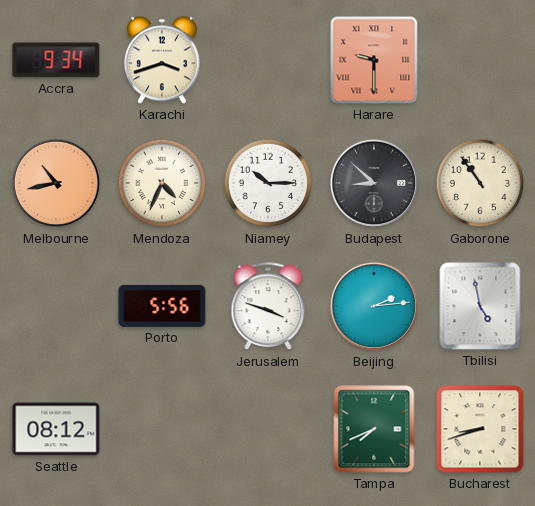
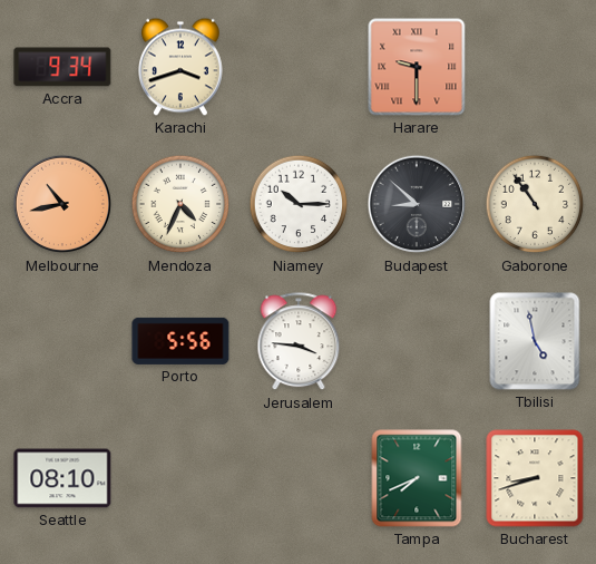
Jerusalem: 3:48 -> 3:46
Beijing: 2:14 -> none
Seattle: 08:12 -> 08:10
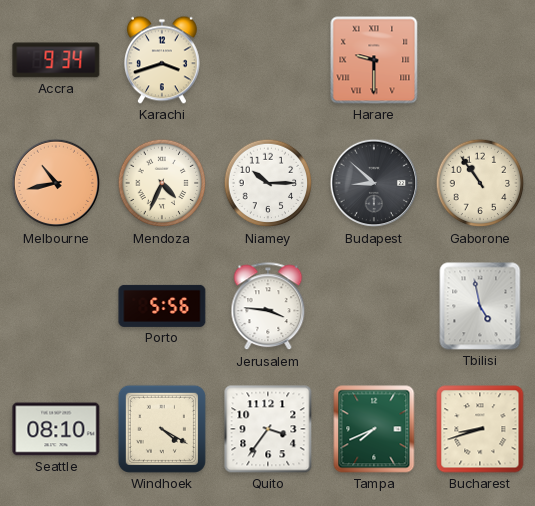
Windhoek: none -> 4:20
Quito: none -> 3:36
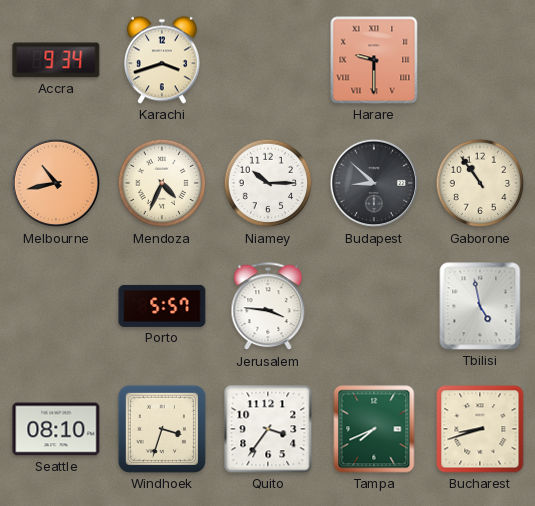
Porto: 5:56 -> 5:57
Windhoek: 4:20 -> 3:33
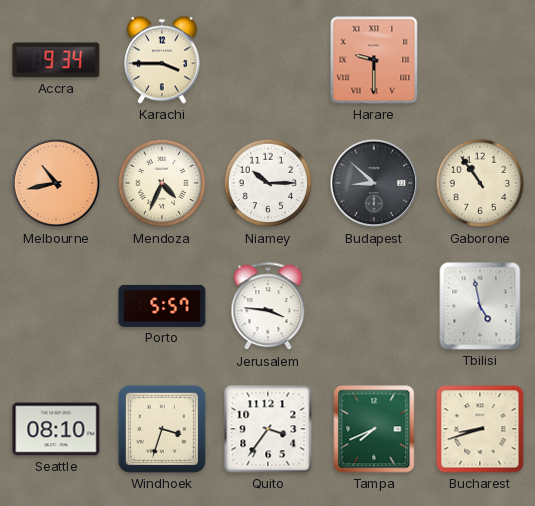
Karachi: 3:42 -> 3:45
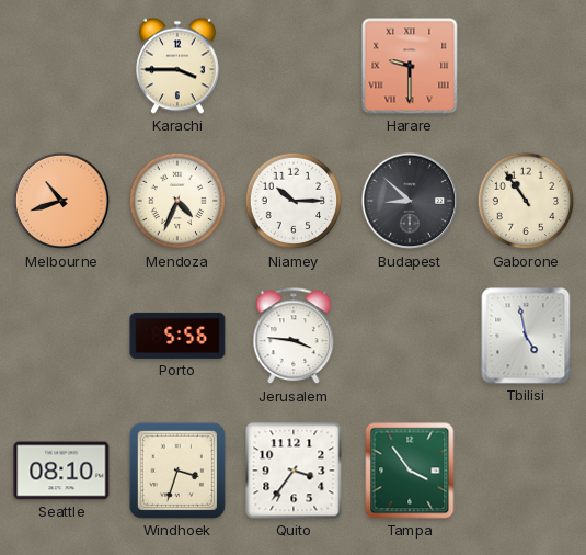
Accra: 9:34 -> none
Melbourne: 10:43 -> 10:42
Porto: 5:57 -> 5:56
Tampa: 7:41 -> 3:54
Bucharest: 8:42 -> none
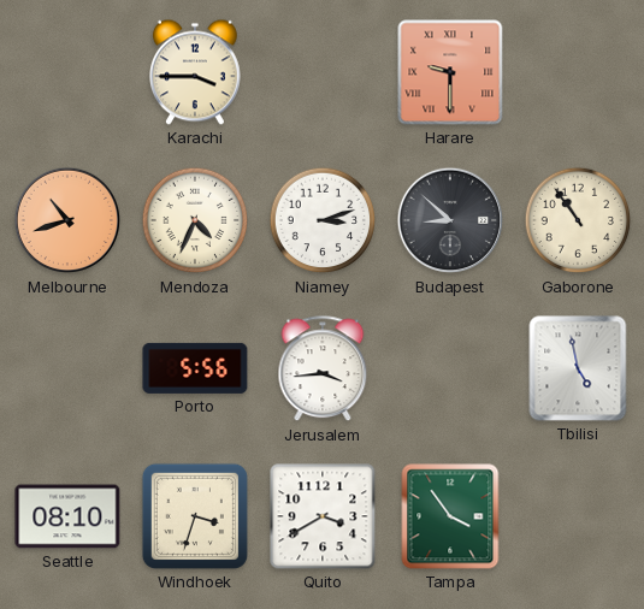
Niamey: 10:15 -> 3:12
Jerusalem: 3:46 -> 3:44
Quito: 3:36 -> 3:40
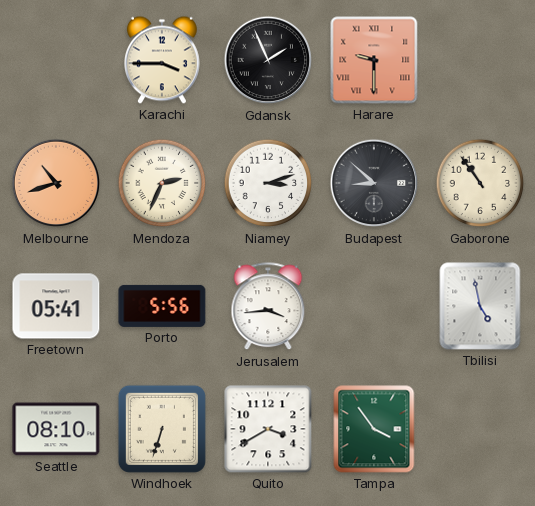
Gdansk: none -> 1:56
Mendoza: 4:34 -> 2:34
Freetown: none -> 05:41
Windhoek: 3:33 -> 6:33
